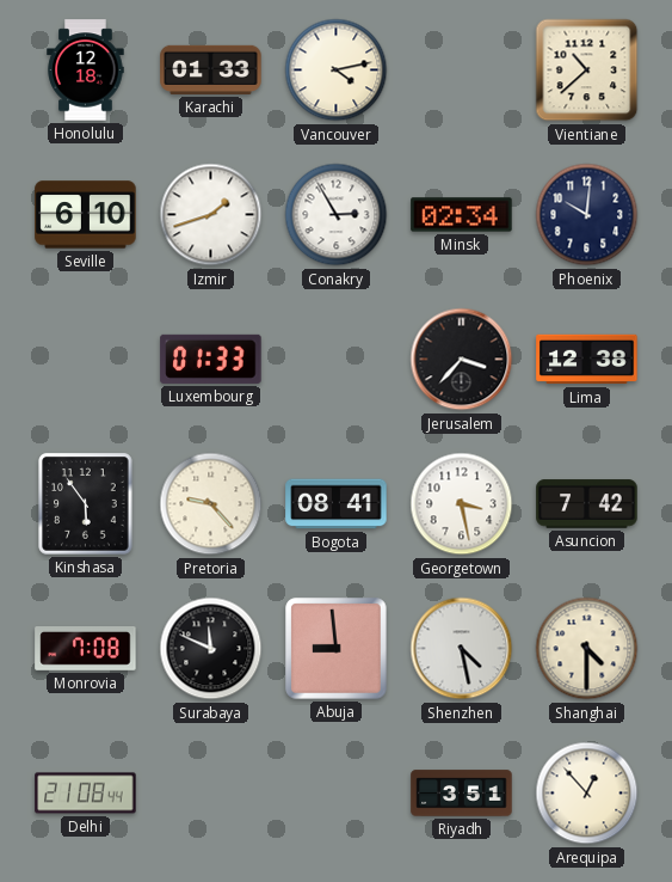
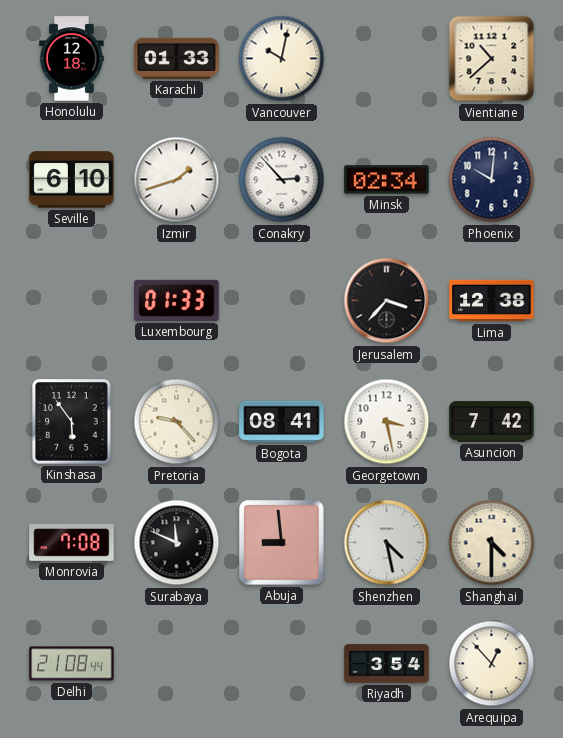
Vancouver: 4:13 -> 10:02
Conakry: 2:55 -> 2:53
Riyadh: 3:51 -> 3:54
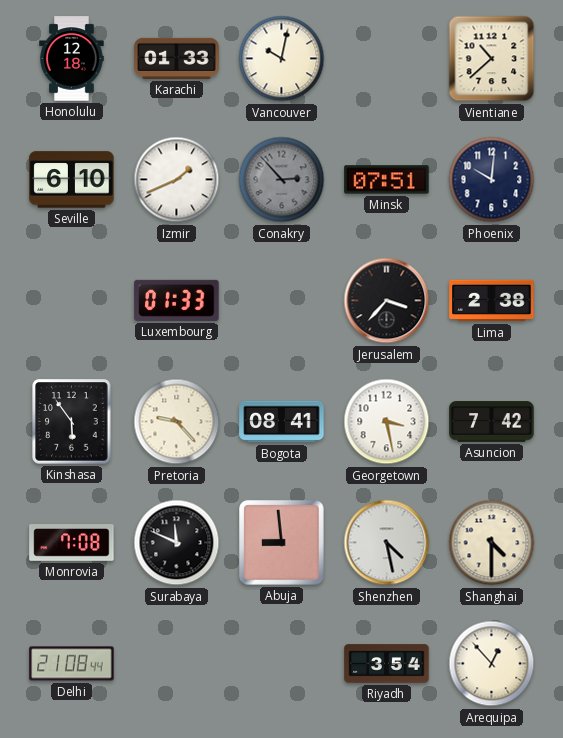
Izmir: 1:42 -> 1:41
Conakry dial: white -> grey
Minsk: 02:34 -> 07:51
Lima: 12:38 -> 2:38
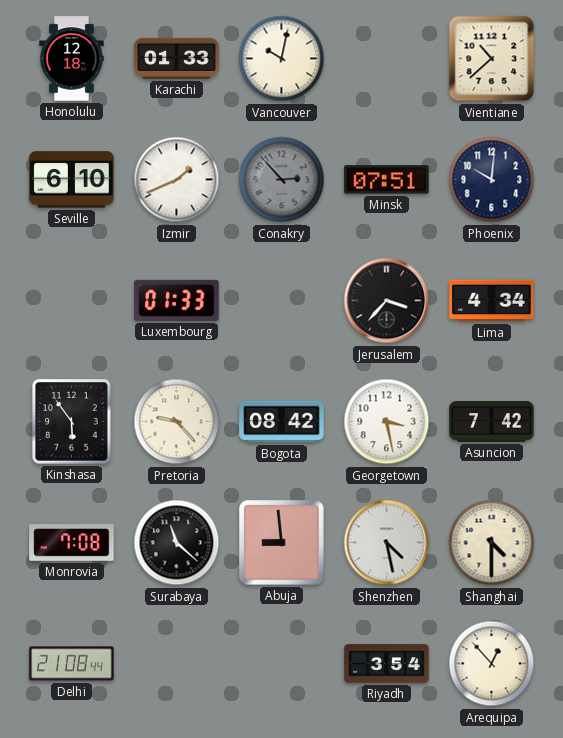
Lima: 2:38 -> 4:34
Bogota: 08:41 -> 08:42
Surabaya: 11:49 -> 11:22
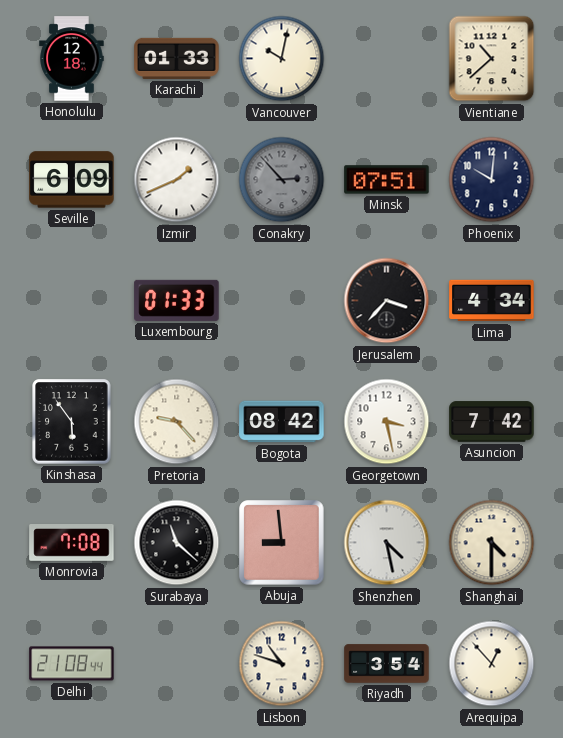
Seville: 6:10 -> 6:09
Lisbon: none -> 10:48
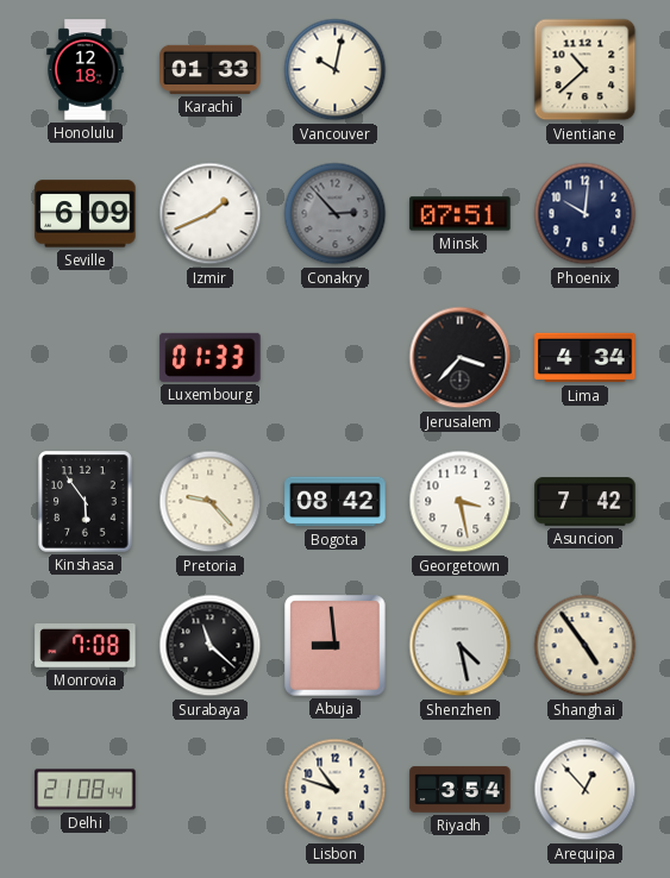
Shanghai: 4:30 -> 4:54
